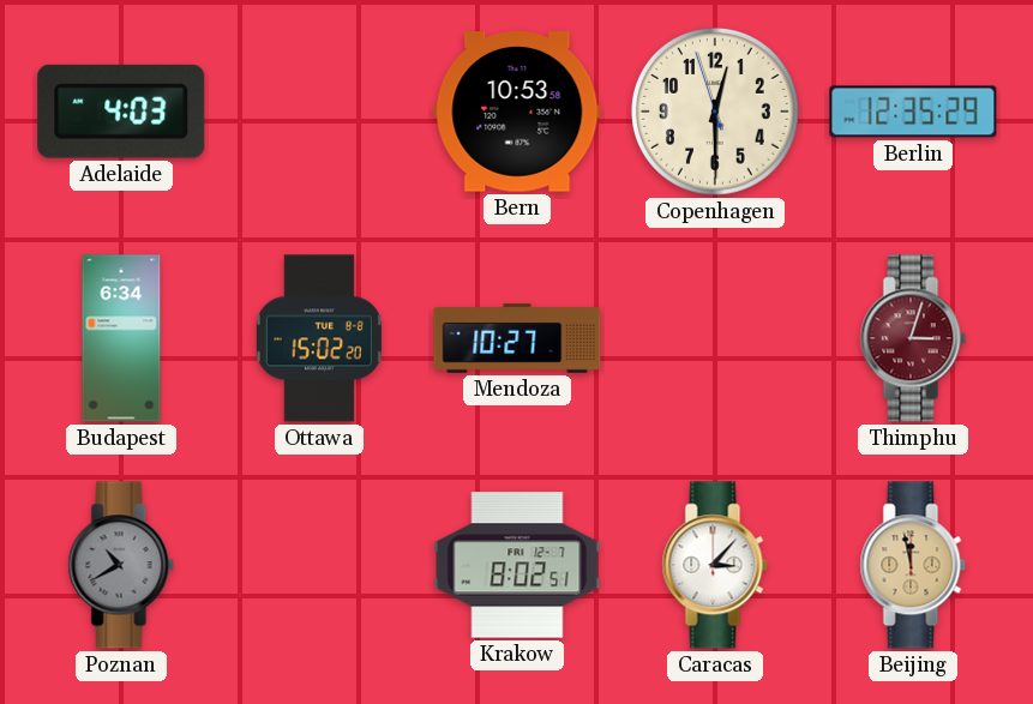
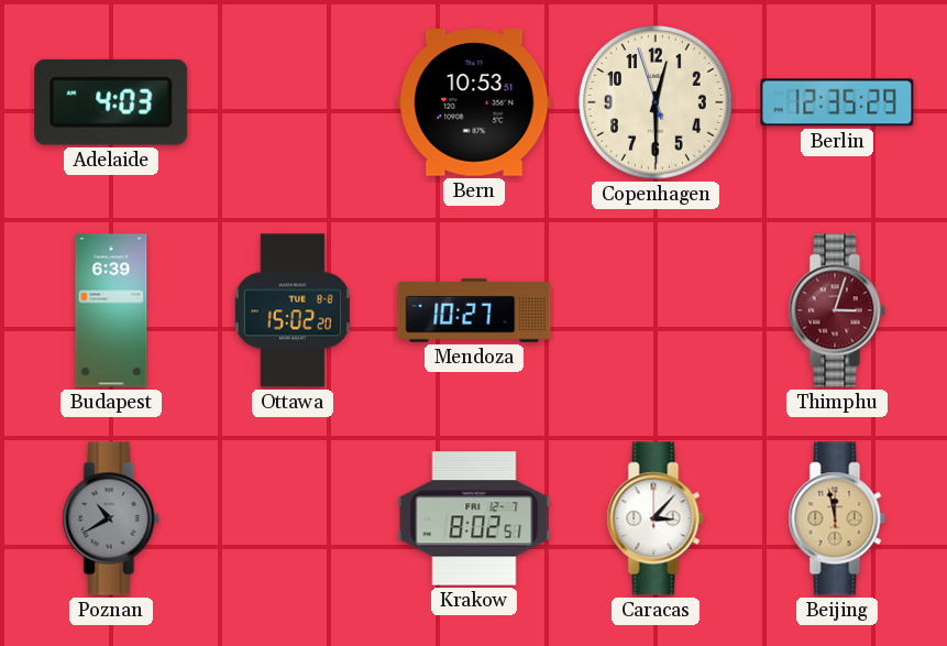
Bern: 10:53:58 -> 10:53:51
Budapest: 6:34 -> 6:39
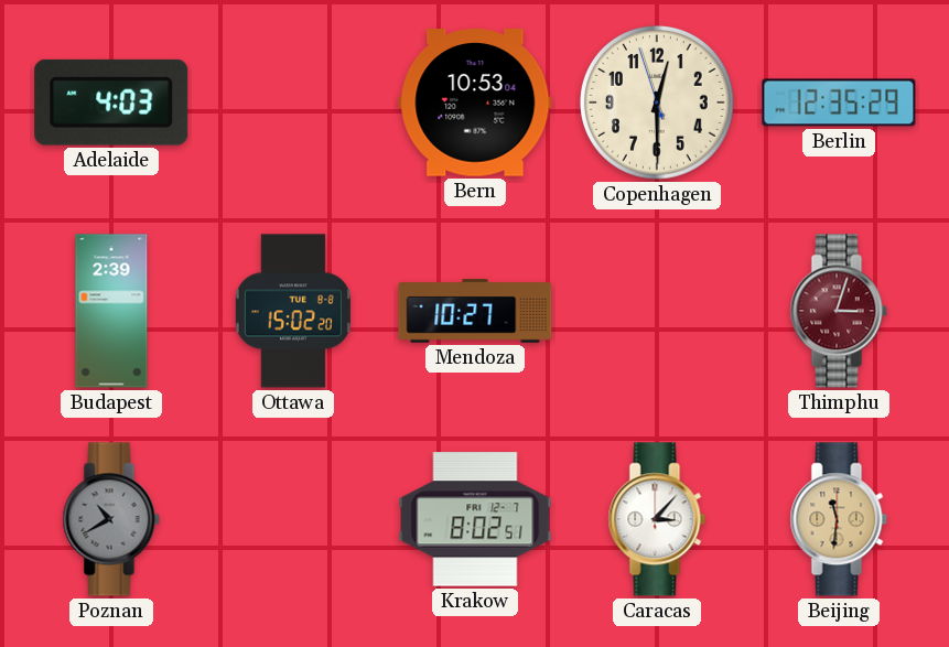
Bern: 10:53:51 -> 10:53:04
Budapest: 6:39 -> 2:39
Beijing: 11:58 -> 11:31
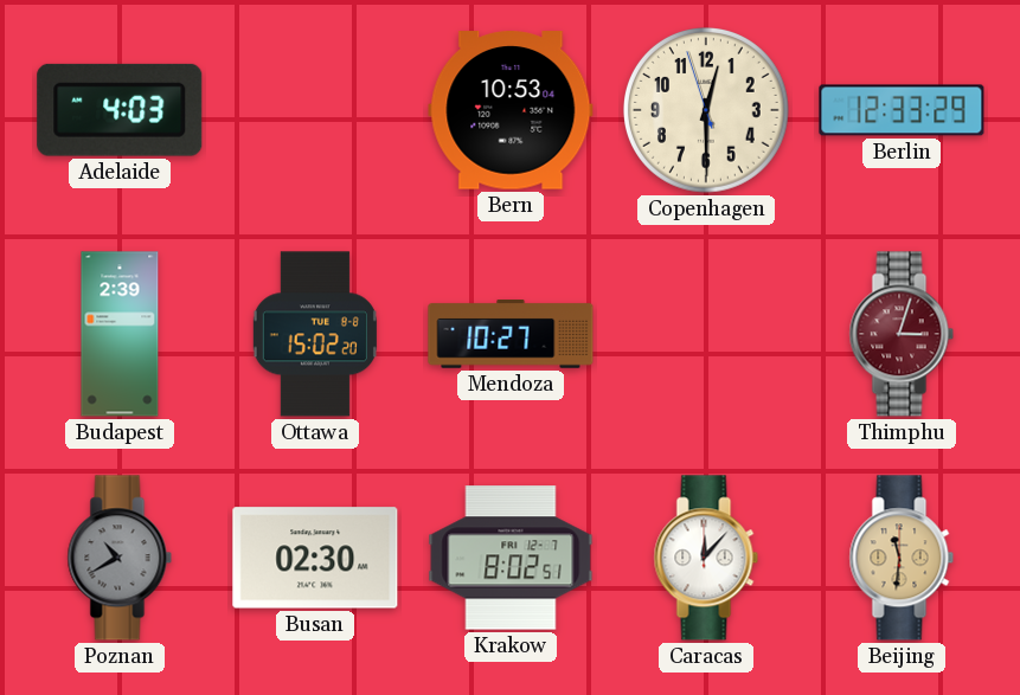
Berlin: 12:35 -> 12:33
Busan: none -> 02:30
Caracas: 3:07 -> 12:07
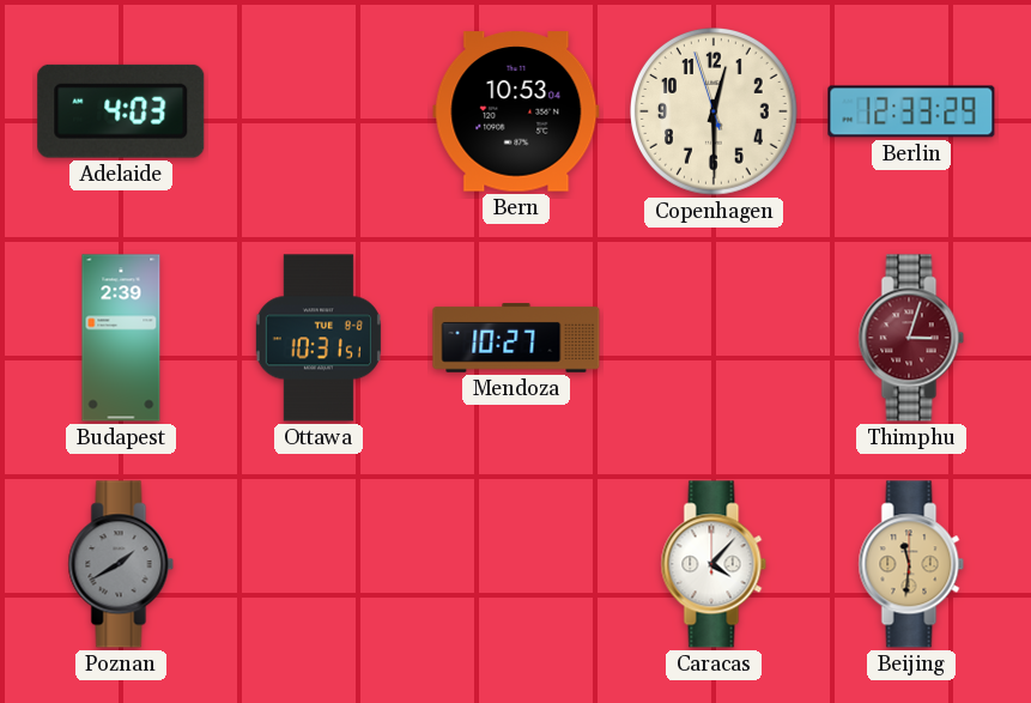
Ottawa: 15:02 -> 10:31
Poznan: 10:40 -> 1:40
Busan: 02:30 -> none
Krakow: 8:02 -> none
Caracas: 12:07 -> 4:07
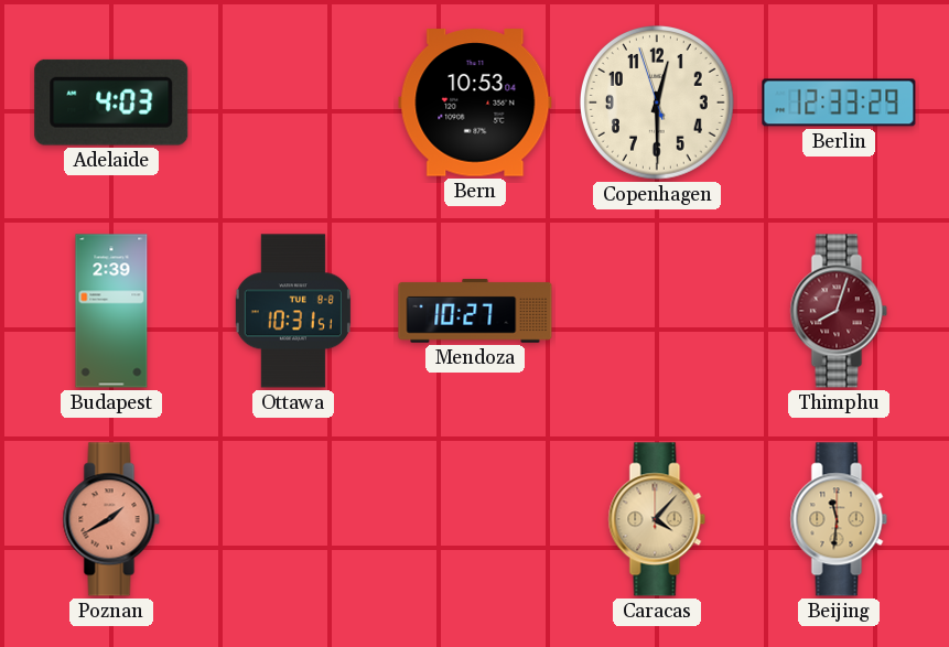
Thimphu: 3:03 -> 8:03
Poznan dial: grey -> salmon
Caracas dial: white -> champagne
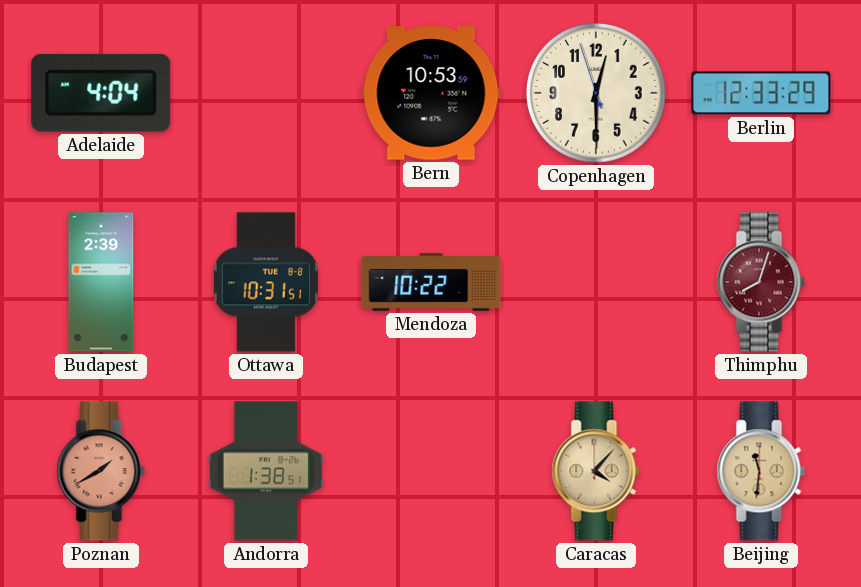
Adelaide: 4:03 -> 4:04
Bern: 10:53:04 -> 10:53:59
Mendoza: 10:27 -> 10:22
Andorra: none -> 1:38
